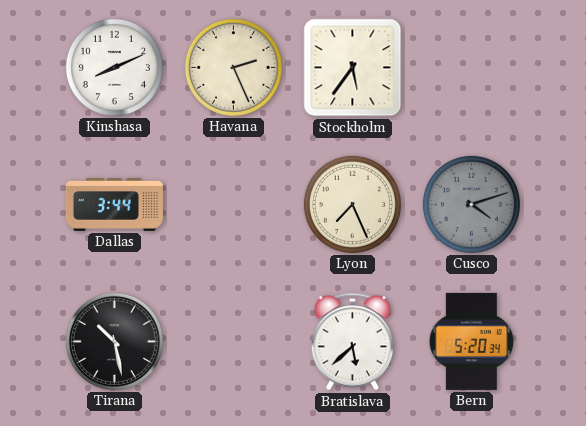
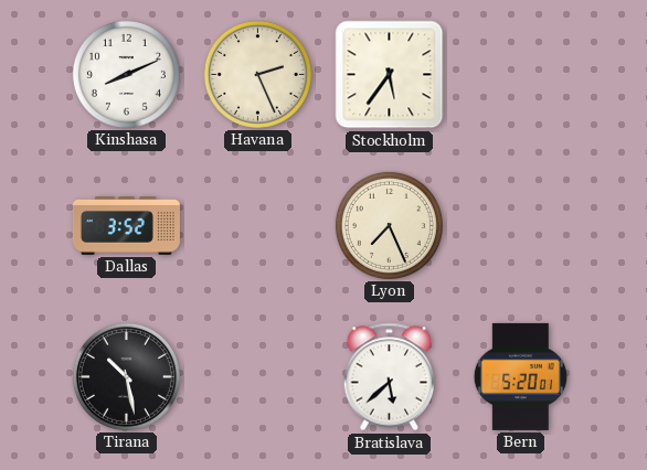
Dallas: 3:44 -> 3:52
Cusco: 4:12 -> none
Bern: 5:20:34 -> 5:20:01
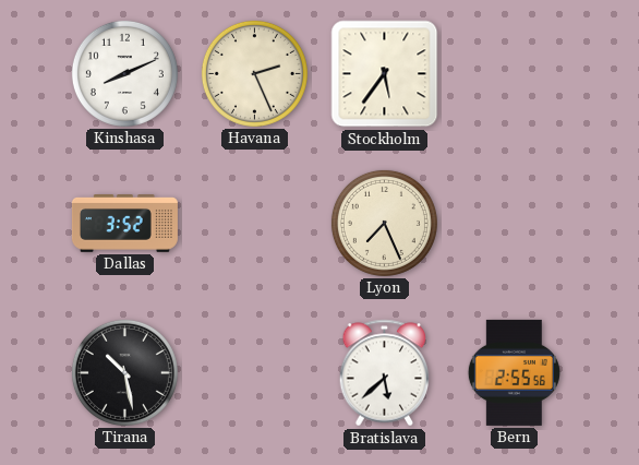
Bern: 5:20 -> 2:55
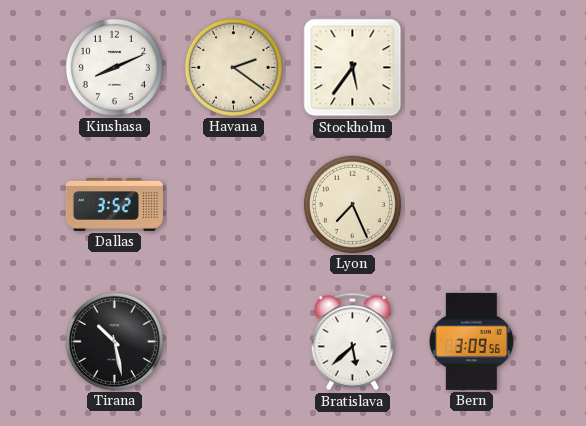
Havana: 2:26 -> 2:21
Bern: 2:55 -> 3:09
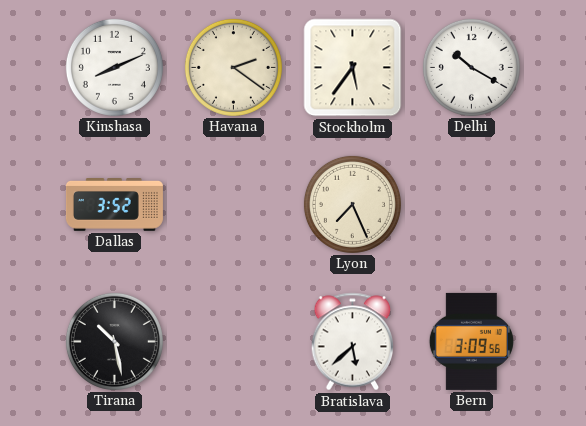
Delhi: none -> 10:20
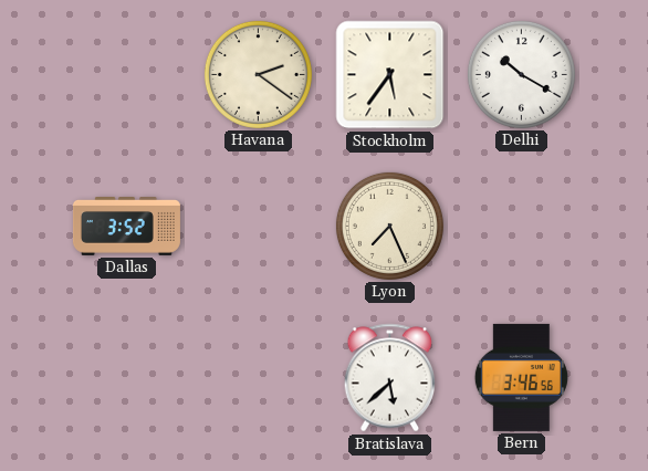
Kinshasa: 8:11 -> none
Tirana: 10:28 -> none
Bern: 3:09 -> 3:46
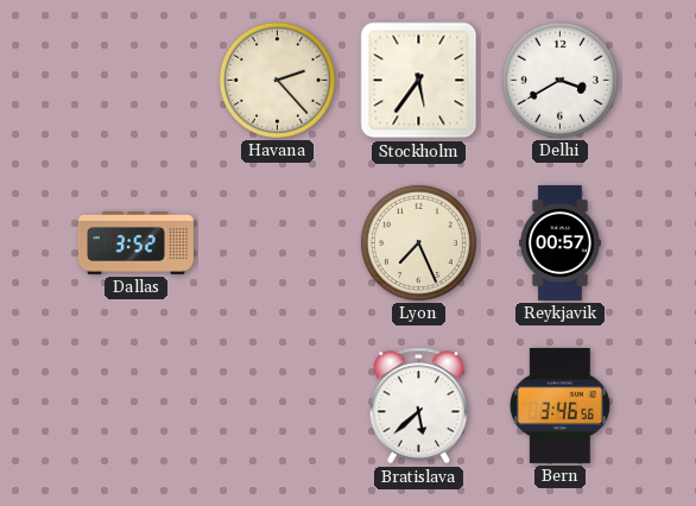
Havana: 2:21 -> 2:23
Delhi: 10:20 -> 3:40
Reykjavik: none -> 00:57
